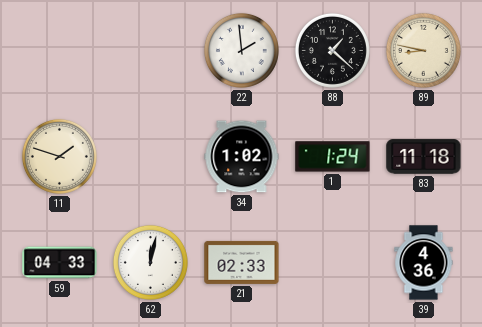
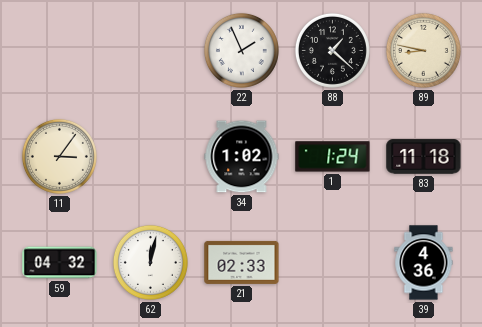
22: 1:59 -> 1:56
11: 1:48 -> 3:06
59: 04:33 -> 04:32
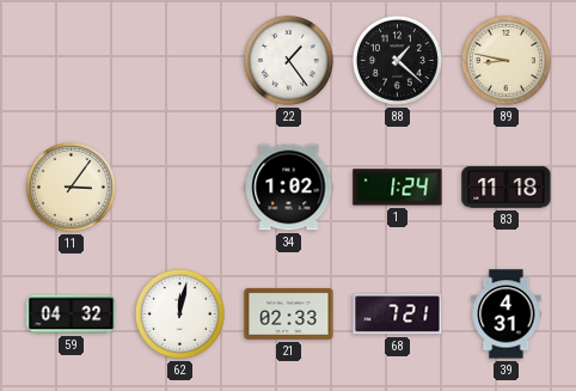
22: 1:56 -> 1:24
68: none -> 7:21
39: 4:36 -> 4:31
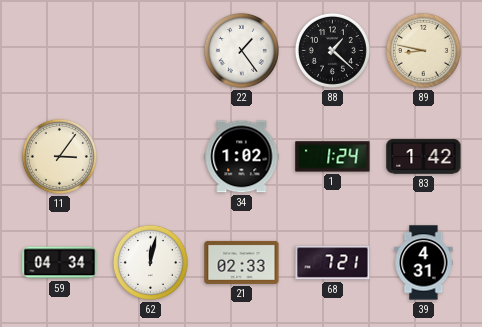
83: 11:18 -> 1:42
59: 04:32 -> 04:34
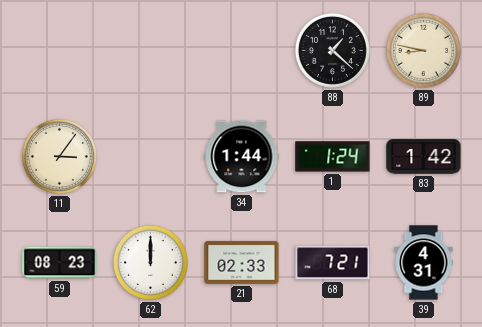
22: 1:24 -> none
34: 1:02 -> 1:44
59: 04:34 -> 08:23
62: 12:02 -> 12:00
